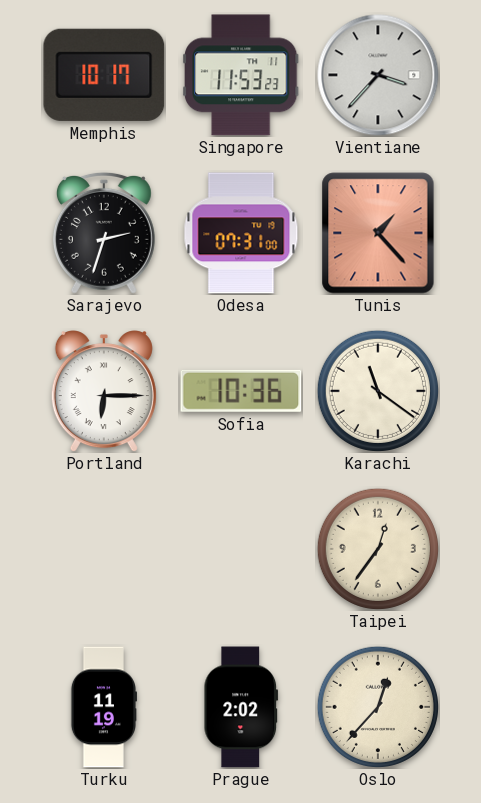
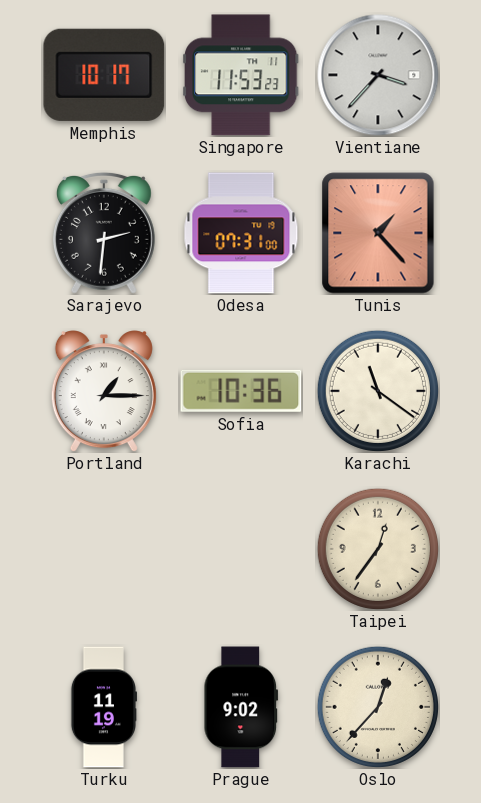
Sarajevo: 2:33 -> 2:31
Portland: 6:15 -> 1:15
Prague: 2:02 -> 9:02
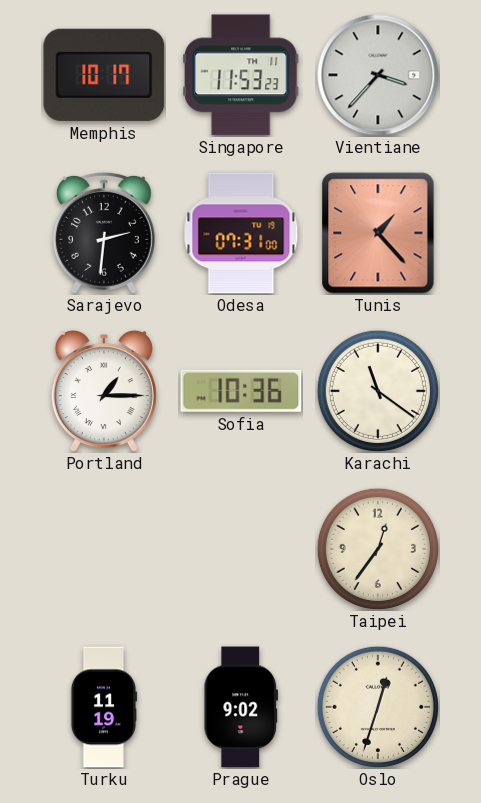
Oslo: 12:37 -> 12:33
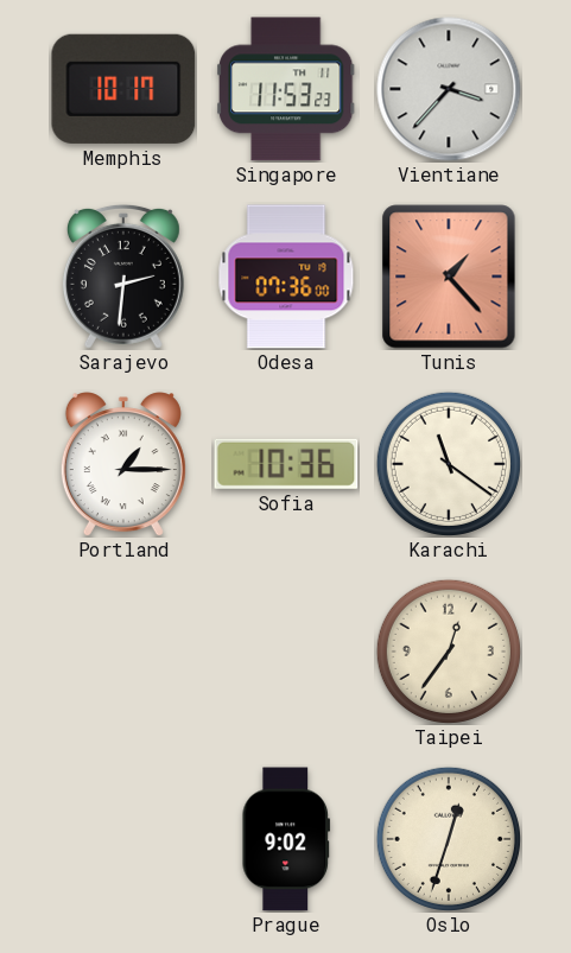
Odesa: 07:31 -> 07:36
Turku: 11:19 -> none
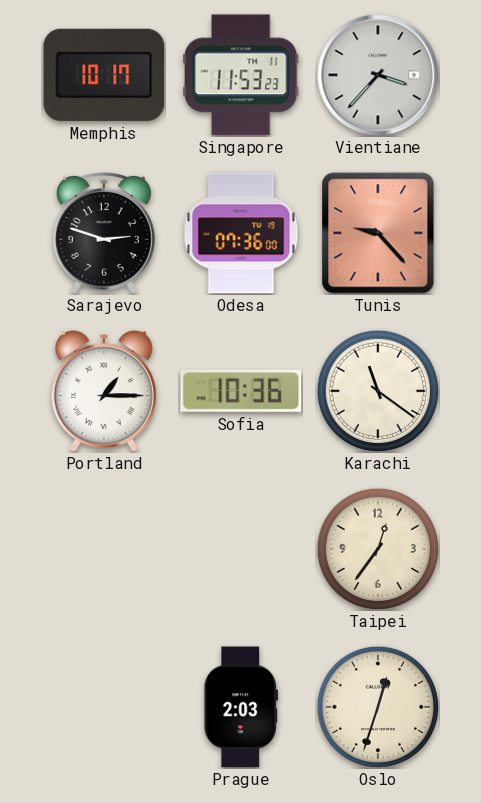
Sarajevo: 2:31 -> 2:48
Tunis: 1:23 -> 9:23
Prague: 9:02 -> 2:03
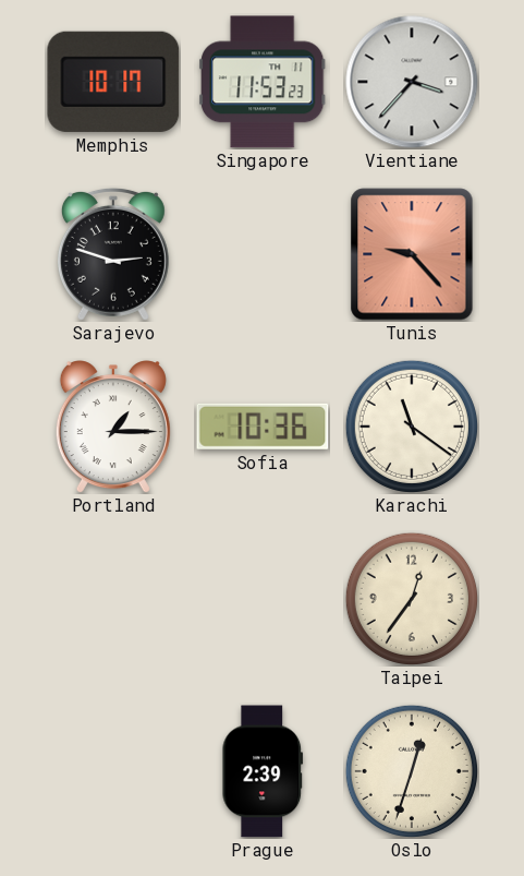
Odesa: 07:36 -> none
Prague: 2:03 -> 2:39
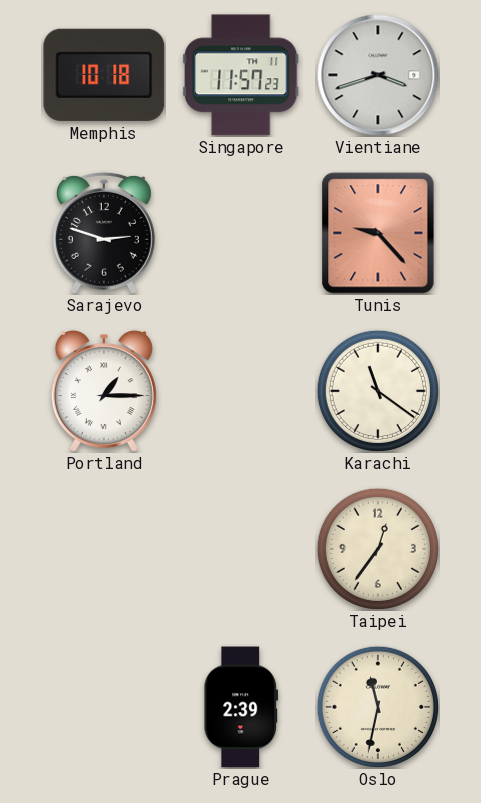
Memphis: 10:17 -> 10:18
Singapore: 11:53 -> 11:57
Vientiane: 3:37 -> 3:42
Sofia: 10:36 -> none
Oslo: 12:33 -> 11:32
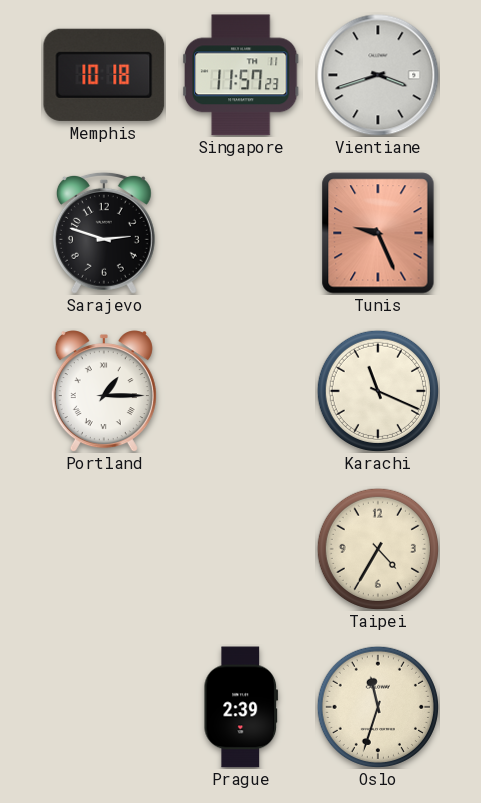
Tunis: 9:23 -> 9:26
Karachi: 11:21 -> 11:19
Taipei: 12:36 -> 4:35
Oslo: 11:32 -> 11:33
